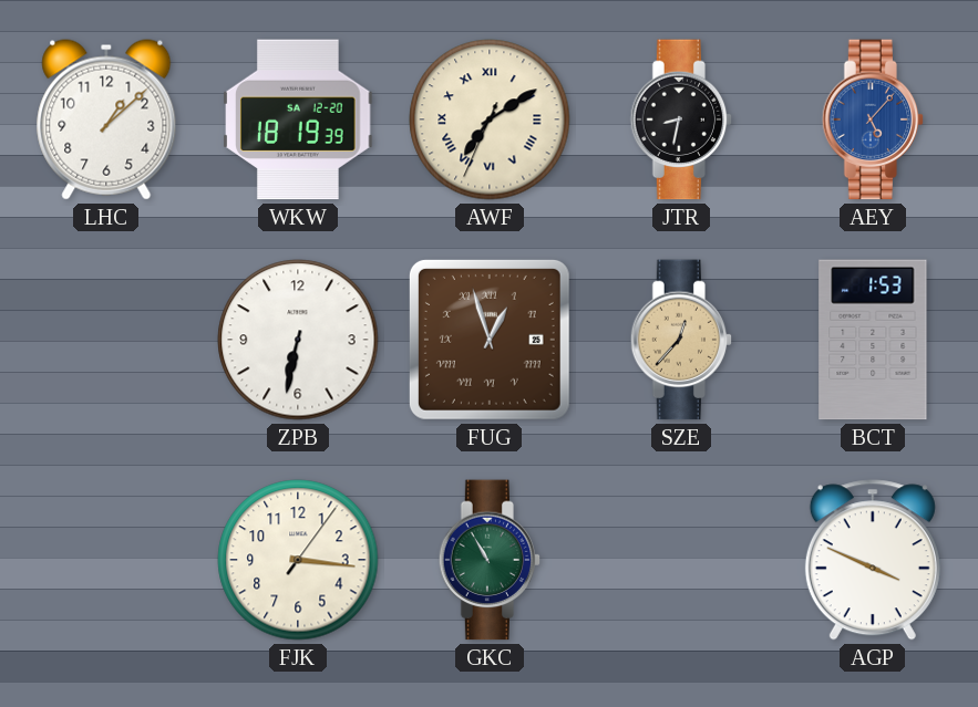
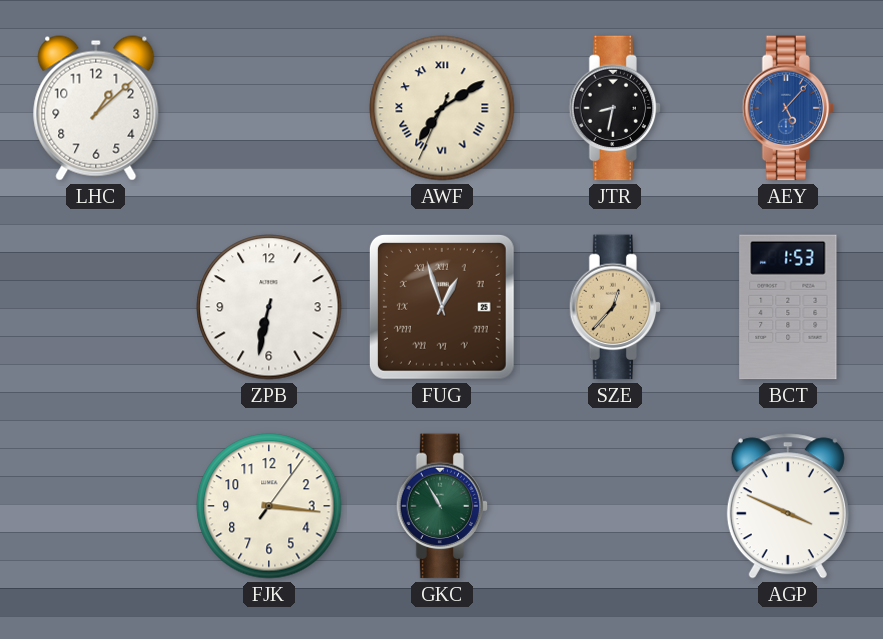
WKW: 18:19 -> none
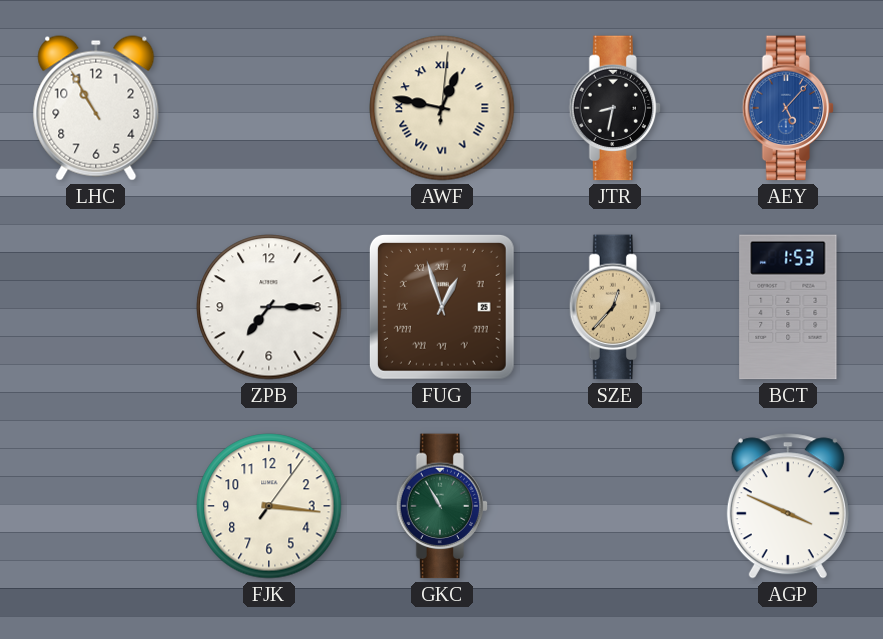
LHC: 1:08 -> 10:55
AWF: 7:09 -> 12:47
ZPB: 6:32 -> 7:15
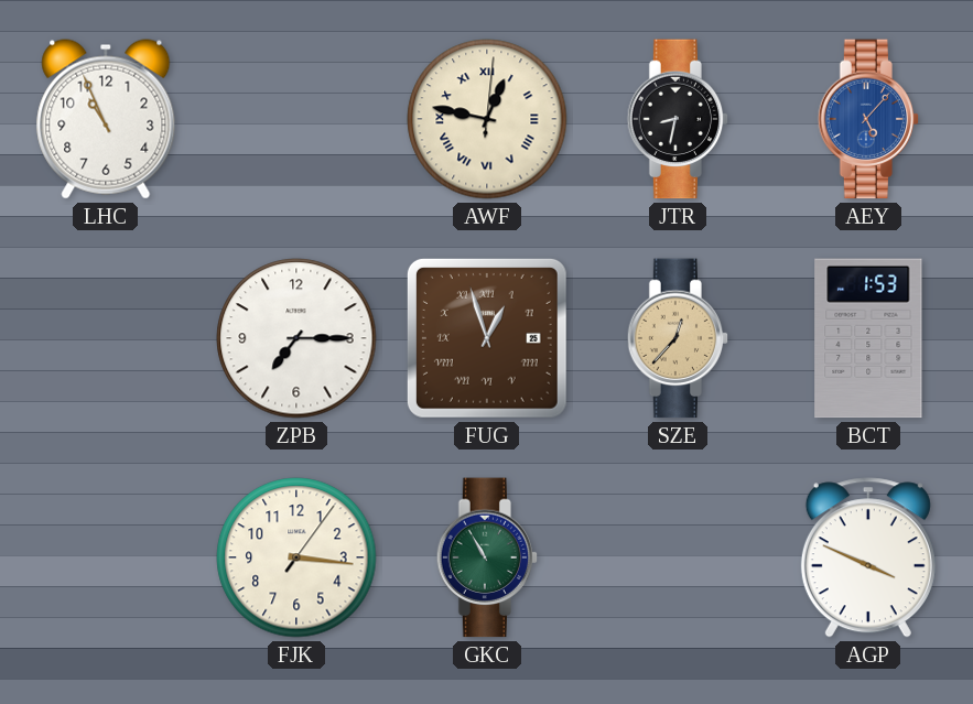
LHC: 10:55 -> 10:56
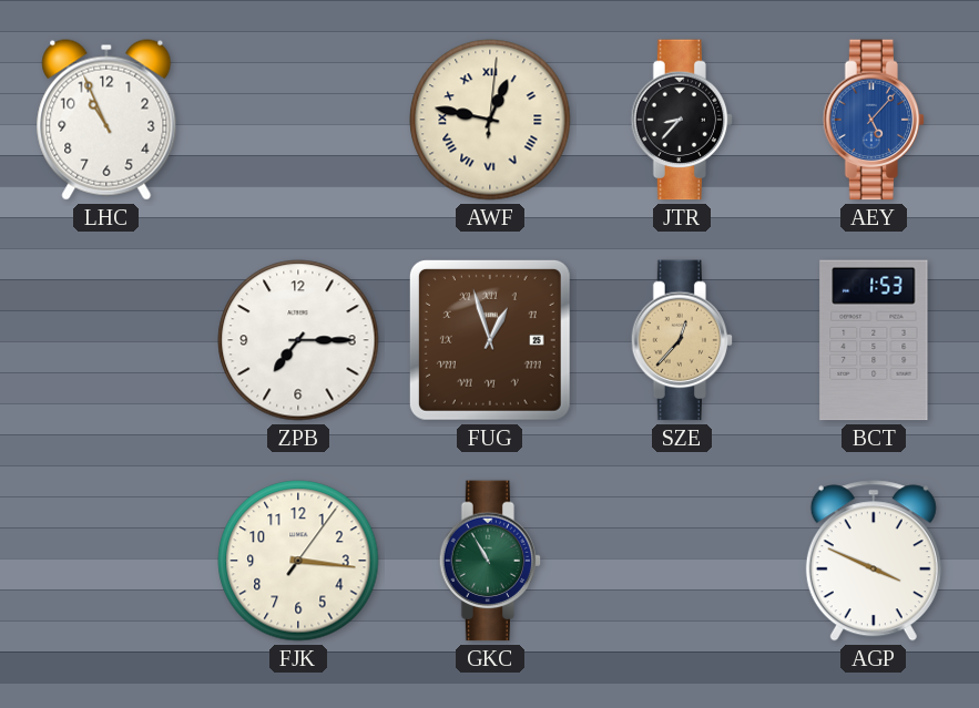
JTR: 8:32 -> 8:37
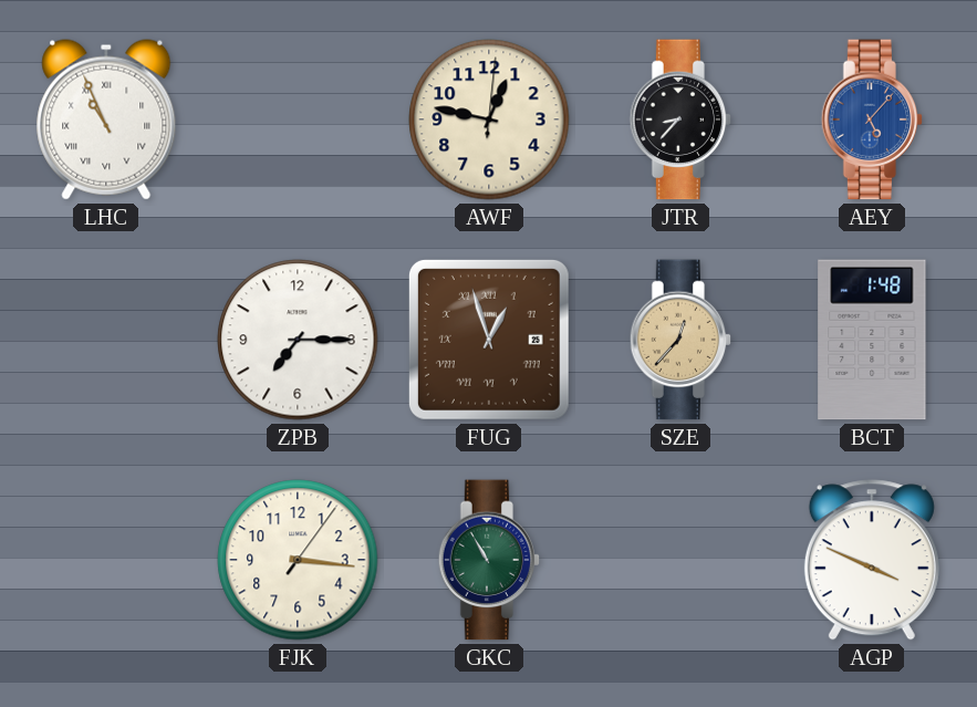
LHC numerals: Arabic -> Roman
AWF numerals: Roman -> Arabic
BCT: 1:53 -> 1:48
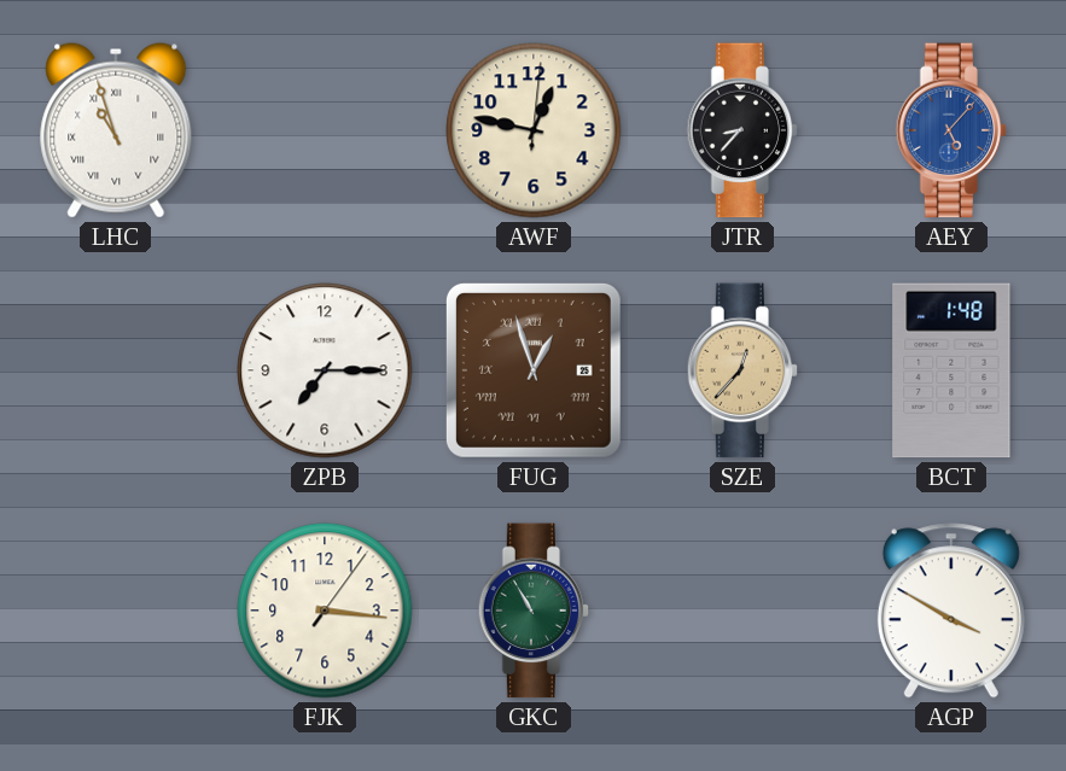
LHC: 10:56 -> 10:57
AGP: 3:49 -> 3:50
